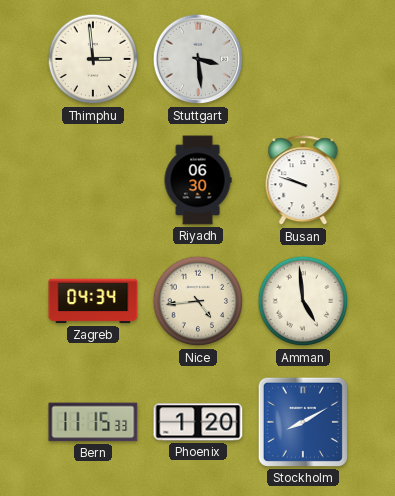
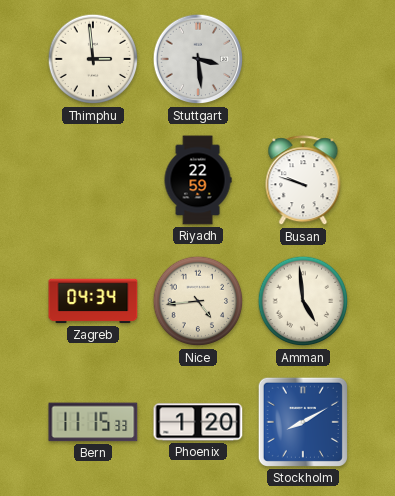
Riyadh: 06:30 -> 22:59
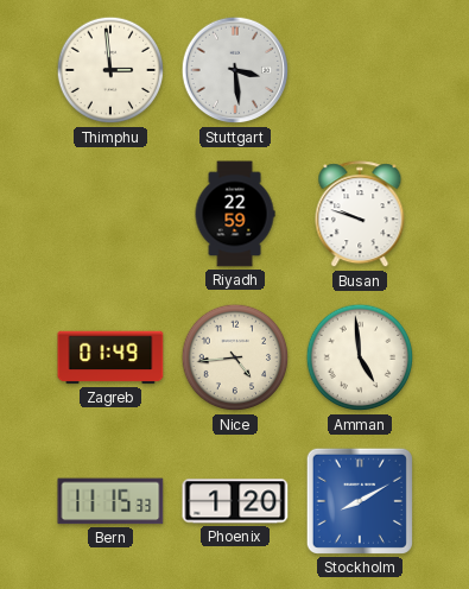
Zagreb: 04:34 -> 01:49
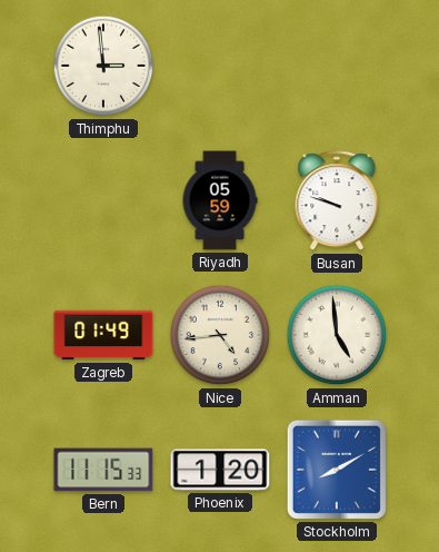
Stuttgart: 3:29 -> none
Riyadh: 22:59 -> 05:59
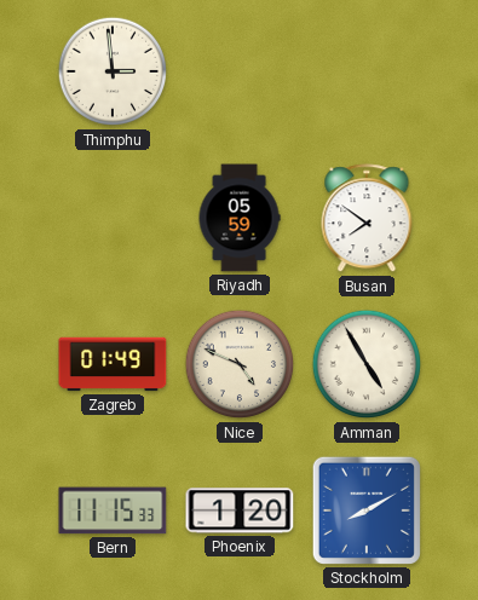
Busan: 9:48 -> 7:51
Nice: 4:44 -> 4:49
Amman: 4:59 -> 4:55
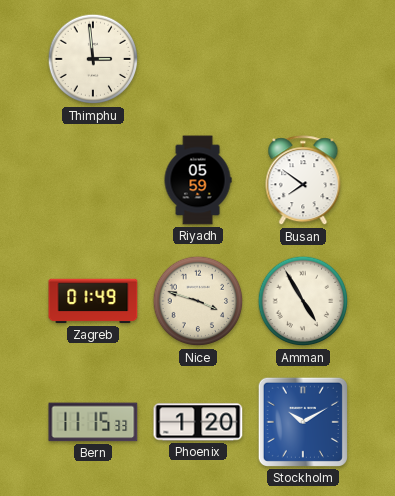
Nice: 4:49 -> 3:48
Stockholm: 8:10 -> 10:10
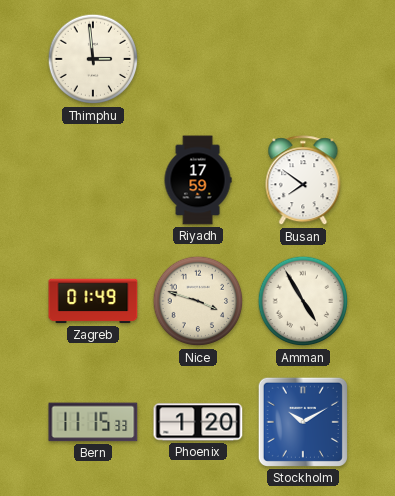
Riyadh: 05:59 -> 17:59
